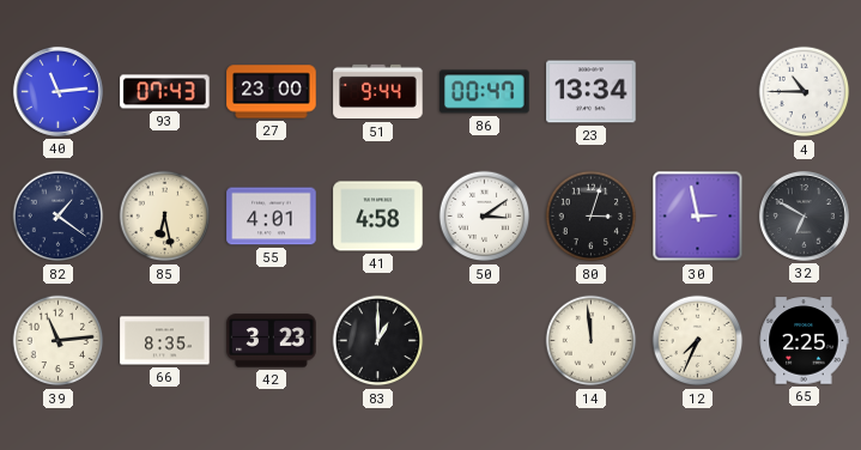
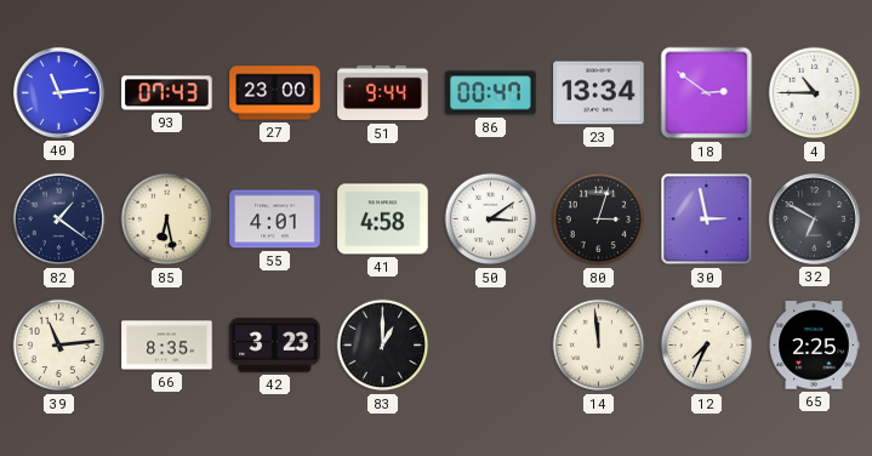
18: none -> 2:51
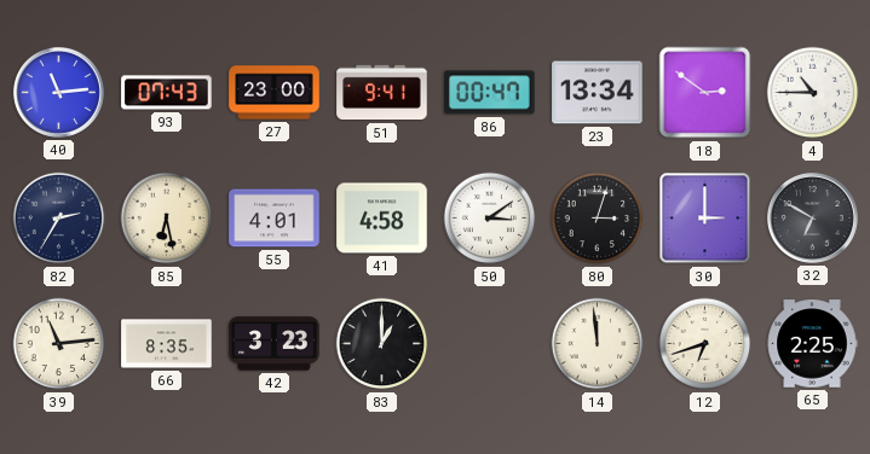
51: 9:44 -> 9:41
82: 1:21 -> 2:35
30: 2:58 -> 3:00
12: 7:34 -> 6:42
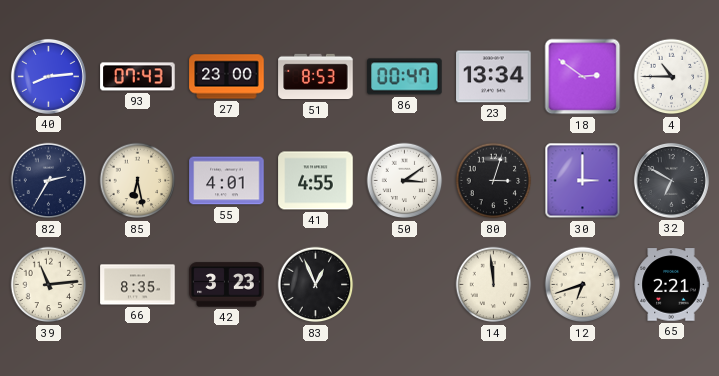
40: 11:14 -> 8:14
51: 9:41 -> 8:53
41: 4:58 -> 4:55
83: 1:00 -> 12:56
65: 2:25 -> 2:21
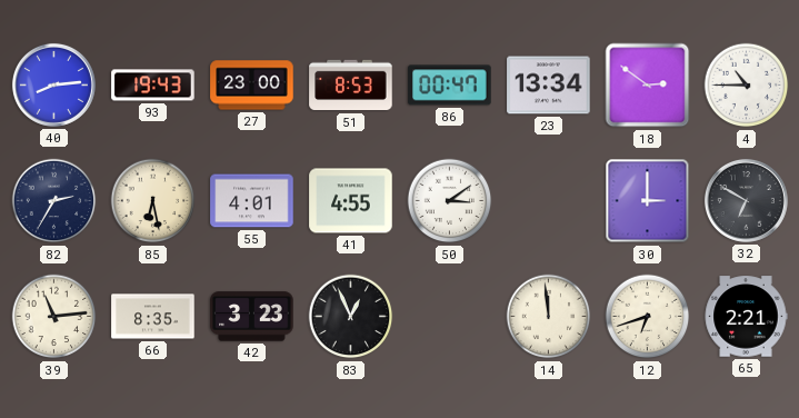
93: 07:43 -> 19:43
80: 3:03 -> none
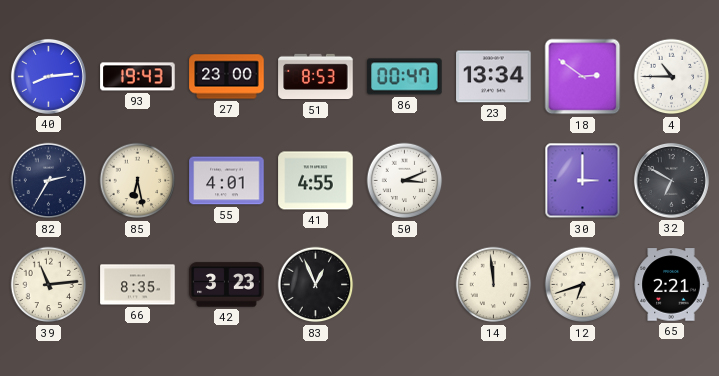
50: 3:09 -> 3:11
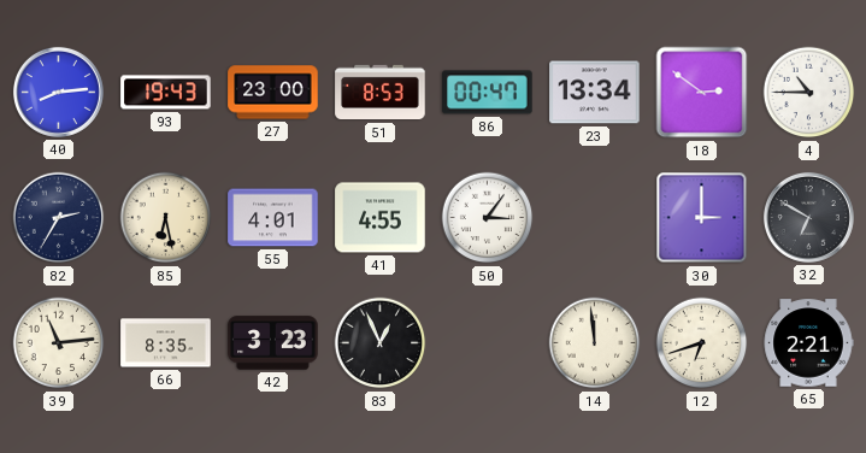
50: 3:11 -> 3:06
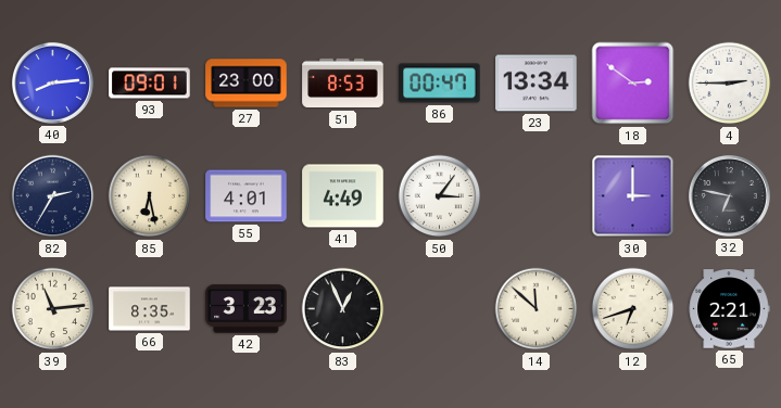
93: 19:43 -> 09:01
4: 10:45 -> 2:45
41: 4:55 -> 4:49
32: 6:50 -> 6:47
14: 11:59 -> 11:52
